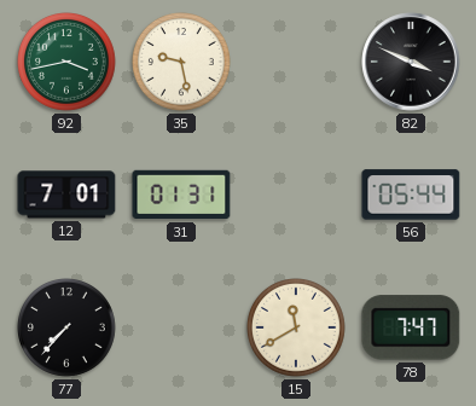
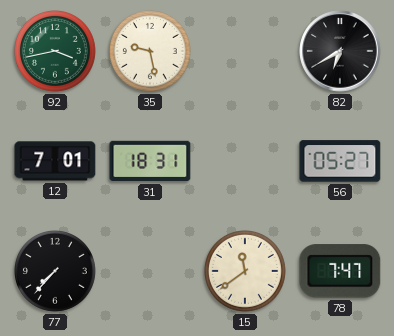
82: 3:49 -> 6:40
31: 01:31 -> 18:31
56: 05:44 -> 05:27
15: 11:40 -> 11:39
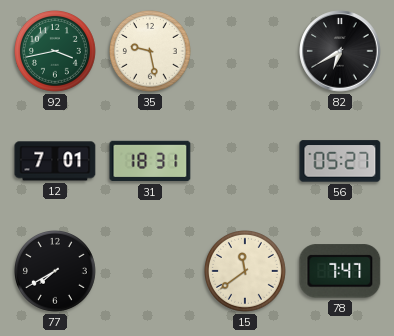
77: 7:37 -> 7:40
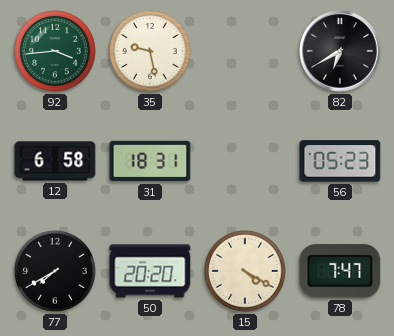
92: 3:43 -> 3:44
12: 7:01 -> 6:58
56: 05:27 -> 05:23
50: none -> 20:20
15: 11:39 -> 4:20
